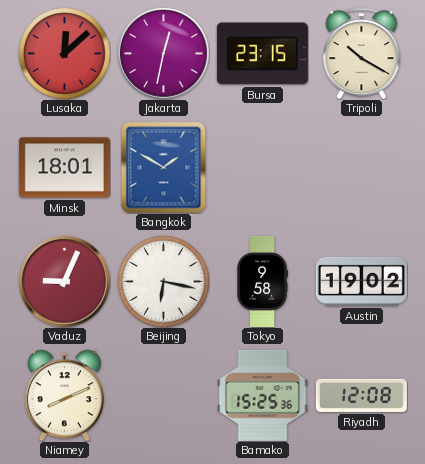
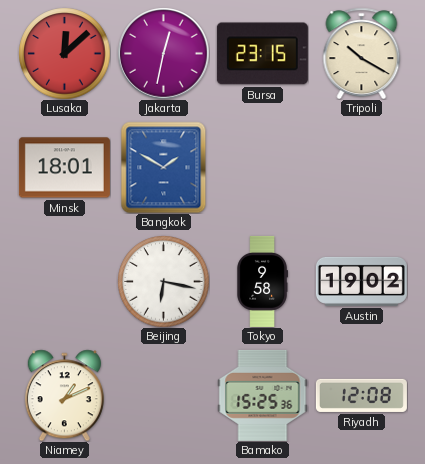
Vaduz: 9:04 -> none
Niamey: 8:11 -> 1:11
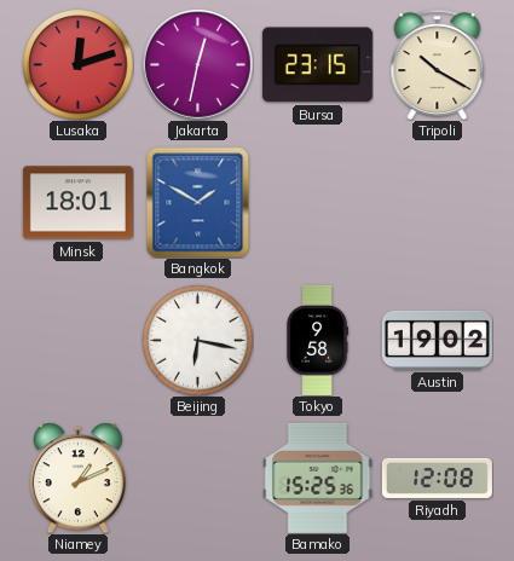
Lusaka: 12:08 -> 12:12
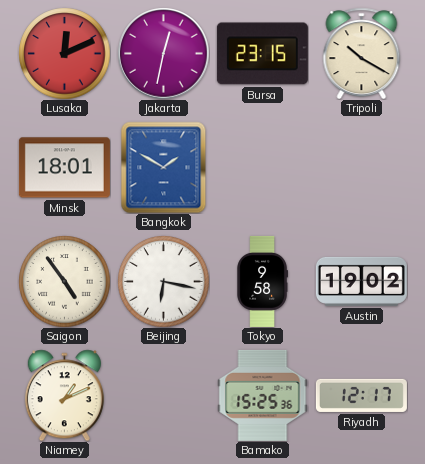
Lusaka: 12:12 -> 12:11
Saigon: none -> 4:54
Riyadh: 12:08 -> 12:17
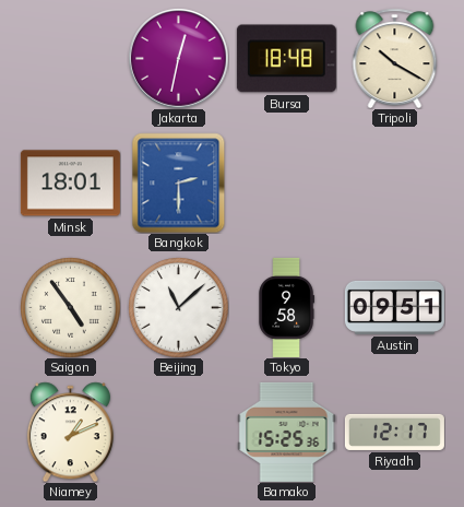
Lusaka: 12:11 -> none
Bursa: 23:15 -> 18:48
Bangkok: 1:50 -> 2:30
Beijing: 6:17 -> 11:08
Austin: 19:02 -> 09:51
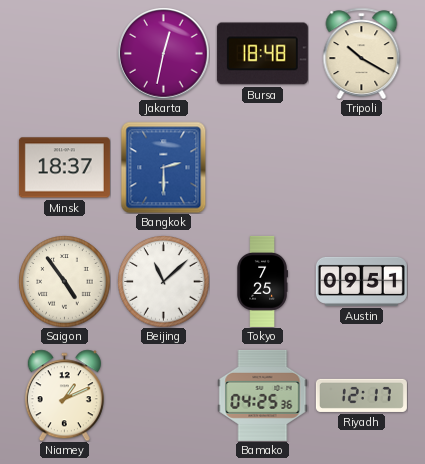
Minsk: 18:01 -> 18:37
Tokyo: 9:58 -> 7:25
Bamako: 15:25 -> 04:25
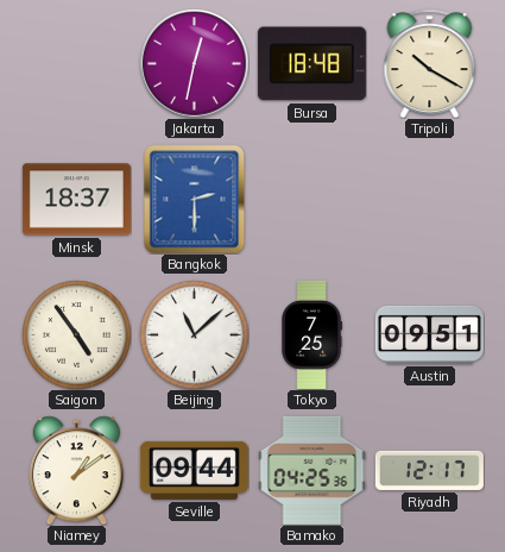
Niamey: 1:11 -> 1:09
Seville: none -> 09:44
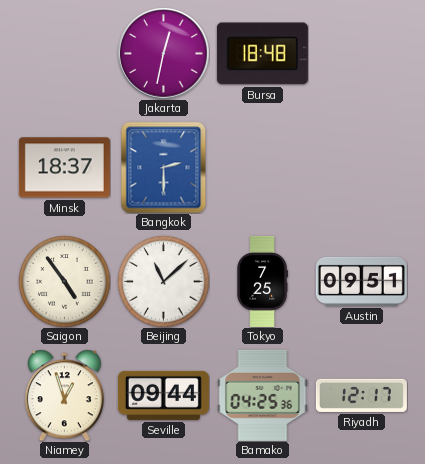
Tripoli: 10:20 -> none
Niamey: 1:09 -> 12:57
